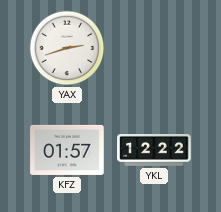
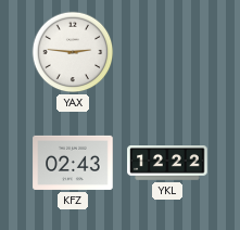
YAX: 2:42 -> 2:46
KFZ: 01:57 -> 02:43
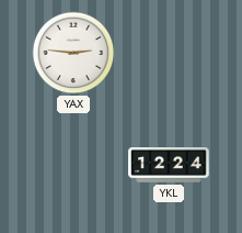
KFZ: 02:43 -> none
YKL: 12:22 -> 12:24
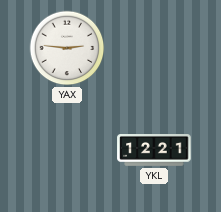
YKL: 12:24 -> 12:21
